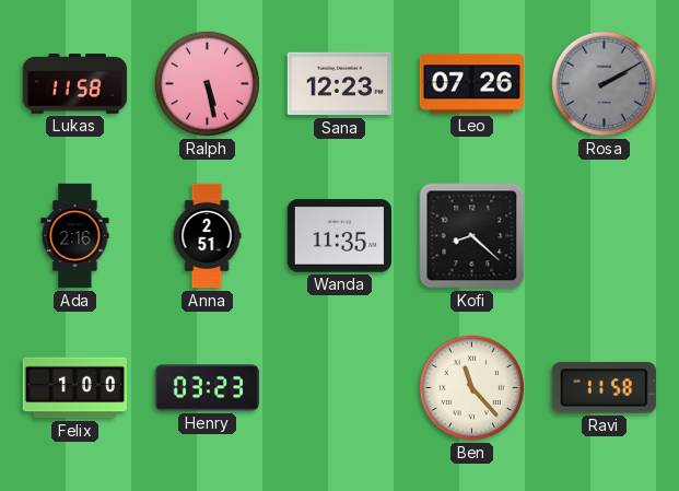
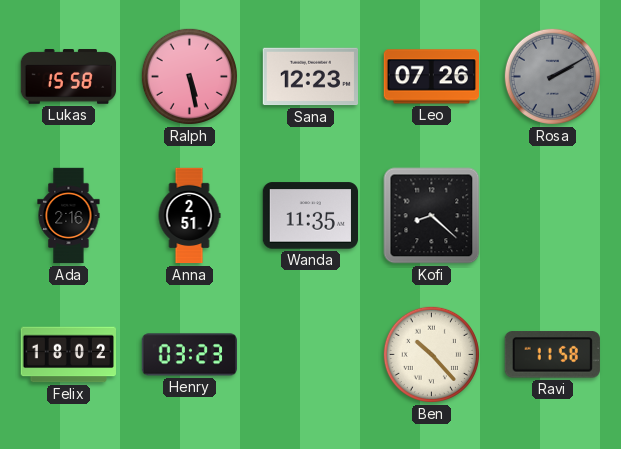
Lukas: 11:58 -> 15:58
Felix: 1:00 -> 18:02
Ben: 11:23 -> 10:23
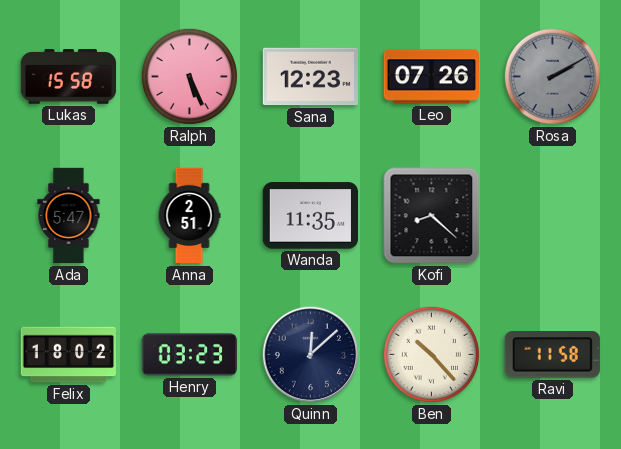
Ralph: 5:28 -> 5:26
Ada: 2:16 -> 5:47
Quinn: none -> 12:08
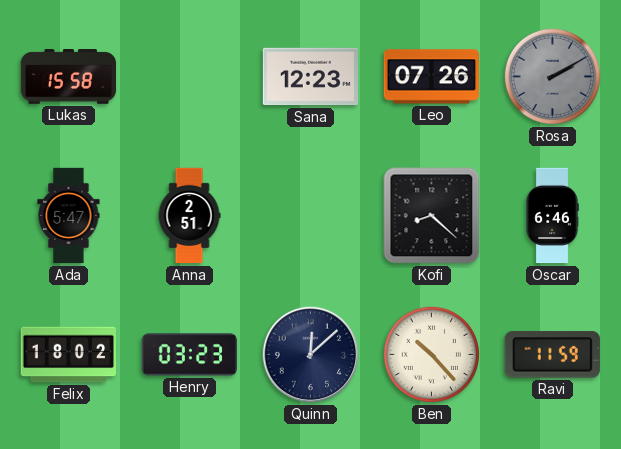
Ralph: 5:26 -> none
Wanda: 11:35 -> none
Oscar: none -> 6:46
Ravi: 11:58 -> 11:59
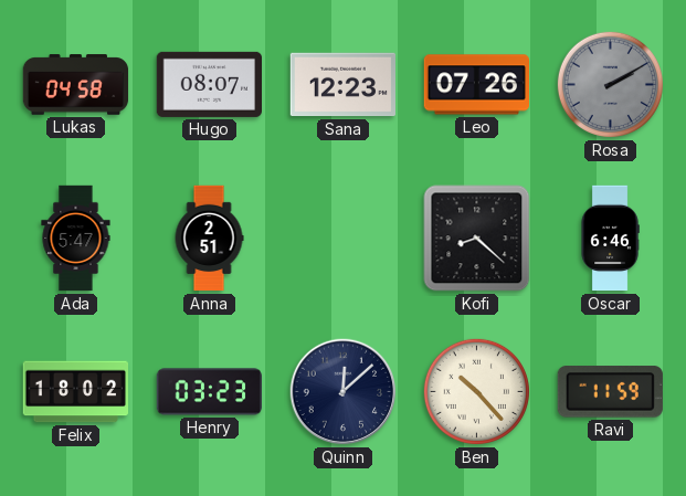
Lukas: 15:58 -> 04:58
Hugo: none -> 08:07
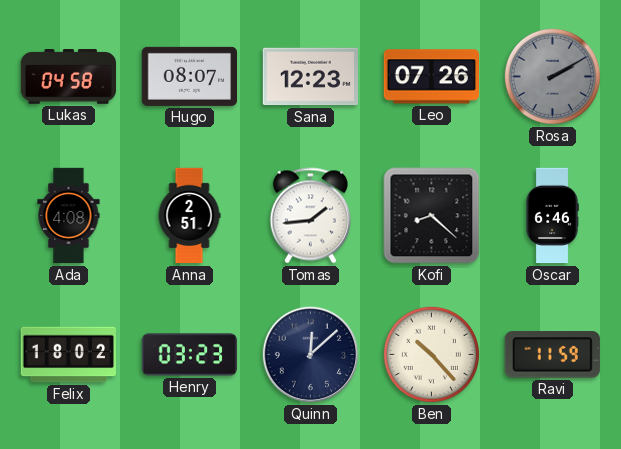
Ada: 5:47 -> 4:08
Tomas: none -> 1:44
